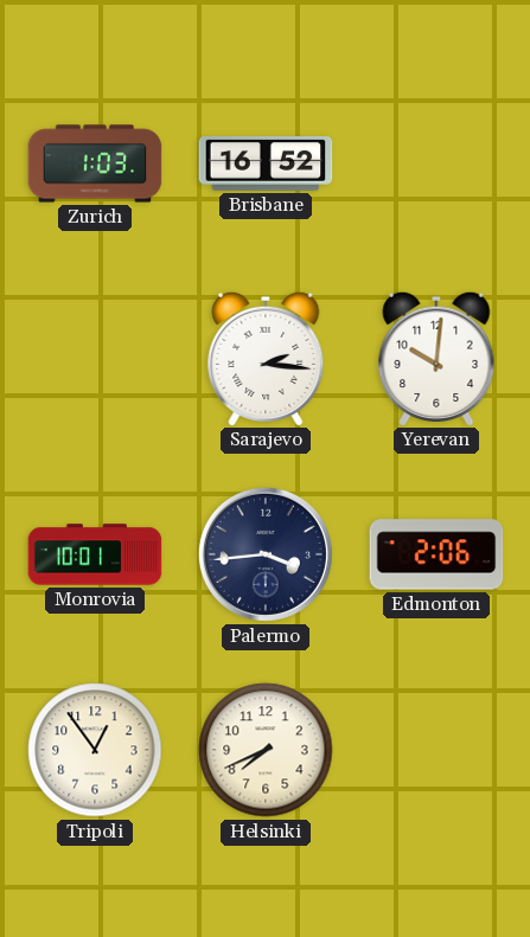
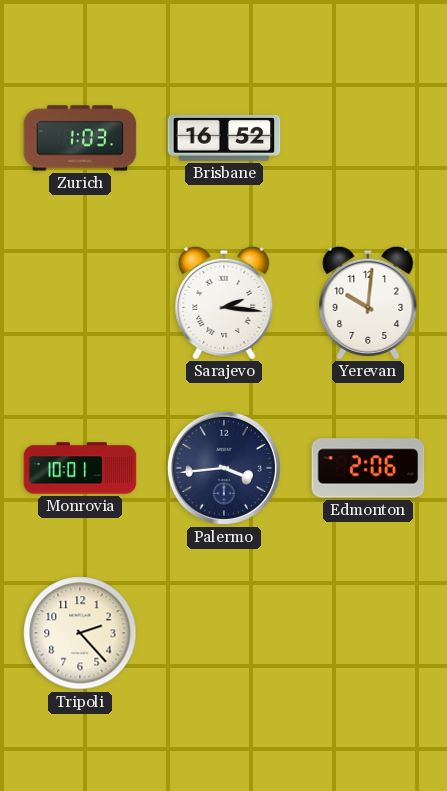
Tripoli: 12:54 -> 2:23
Helsinki: 7:41 -> none
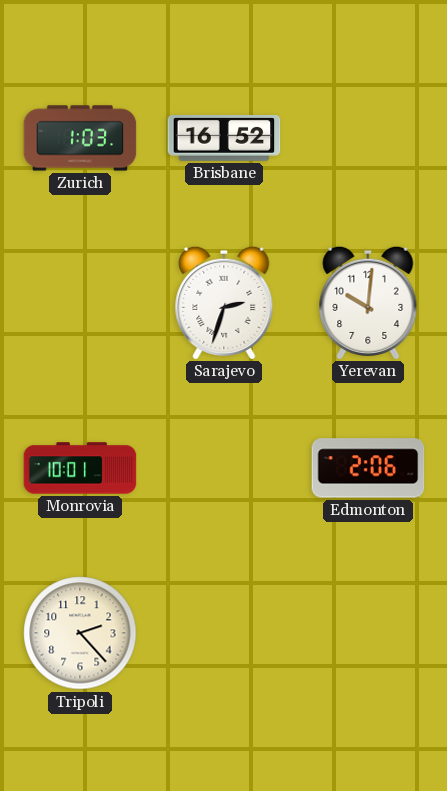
Sarajevo: 2:16 -> 2:33
Palermo: 3:44 -> none
